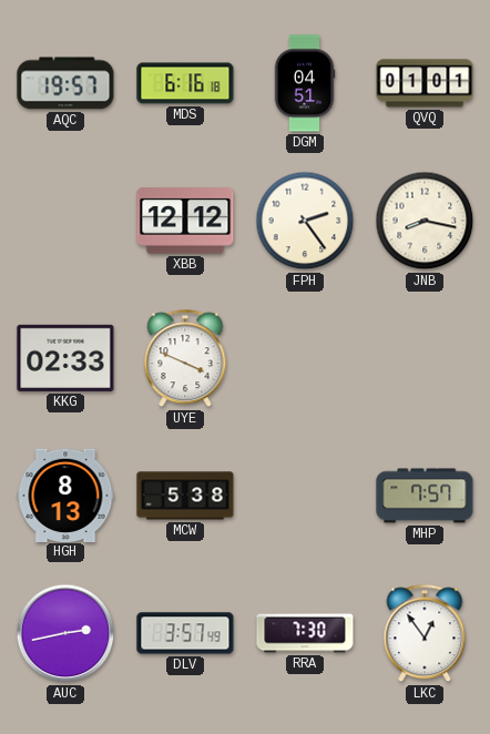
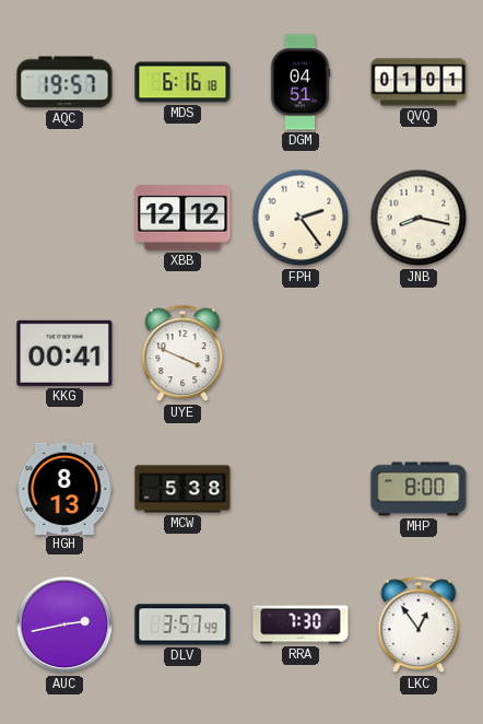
KKG: 02:33 -> 00:41
MHP: 7:57 -> 8:00
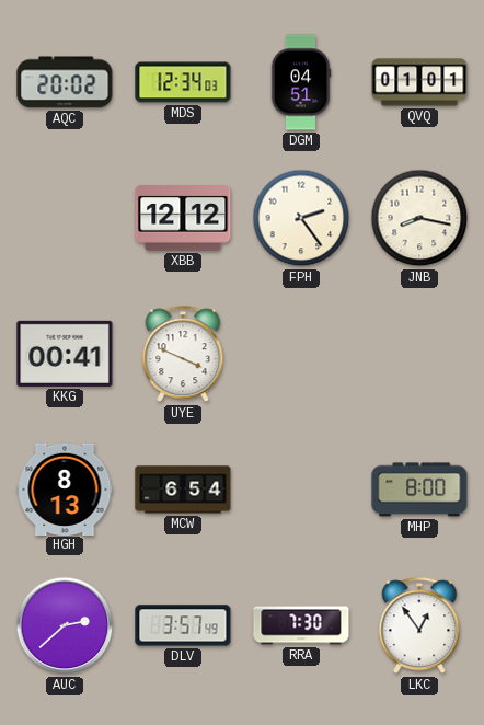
AQC: 19:57 -> 20:02
MDS: 6:16 -> 12:34
MCW: 5:38 -> 6:54
AUC: 2:43 -> 2:38
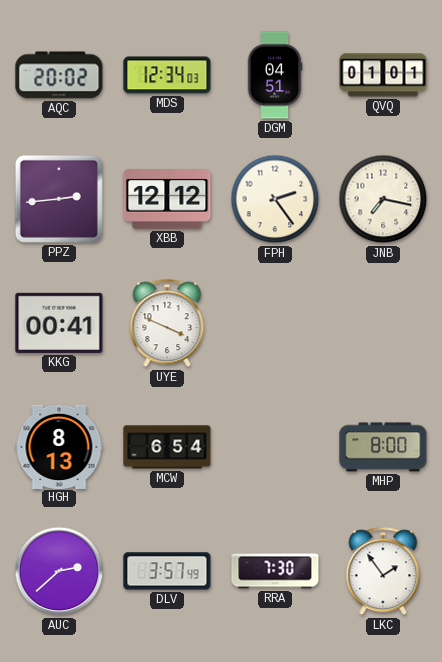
PPZ: none -> 2:44
JNB: 8:17 -> 7:17
LKC: 12:54 -> 1:54
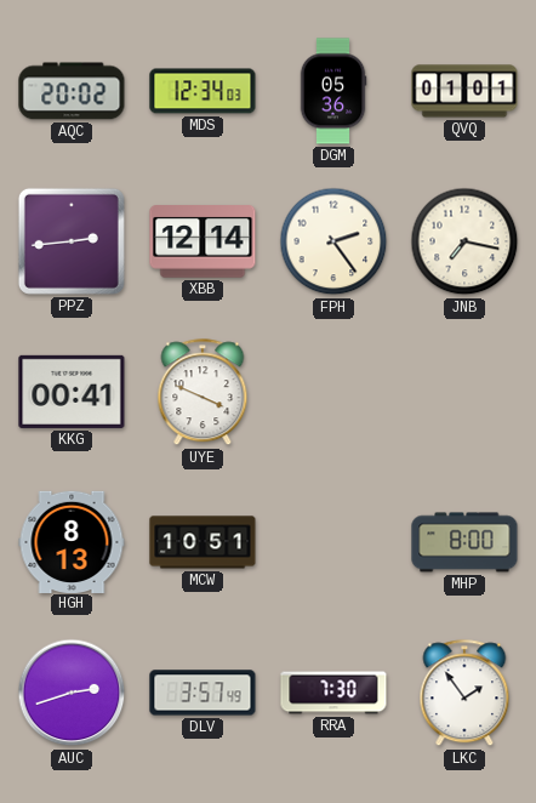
DGM: 04:51 -> 05:36
XBB: 12:12 -> 12:14
MCW: 6:54 -> 10:51
AUC: 2:38 -> 2:42
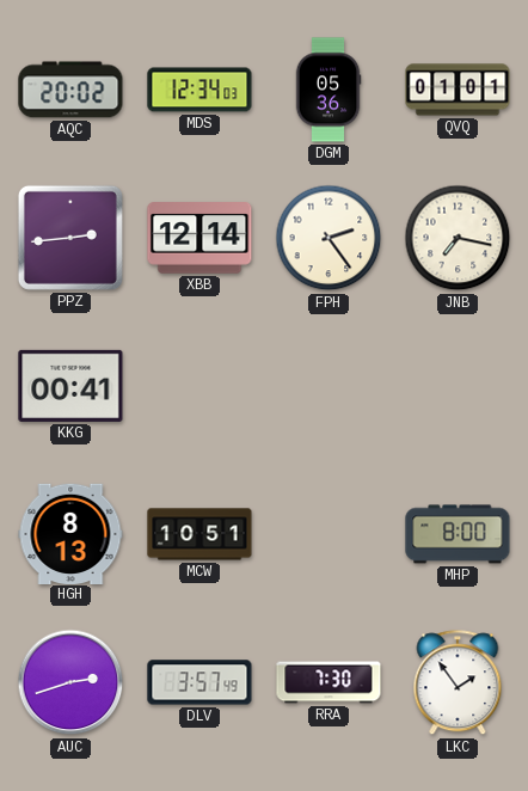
UYE: 3:49 -> none
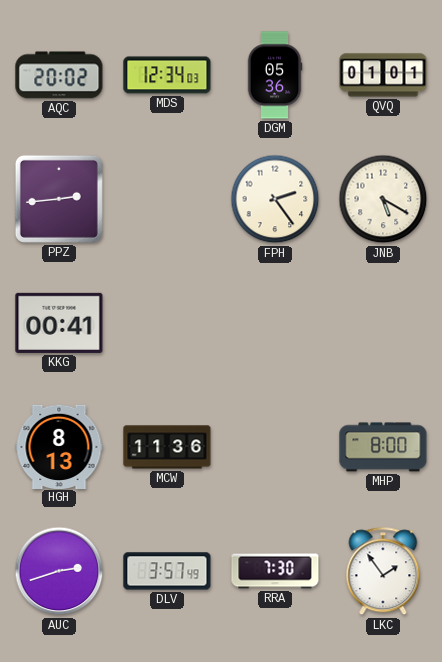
XBB: 12:14 -> none
JNB: 7:17 -> 5:20
MCW: 10:51 -> 11:36
